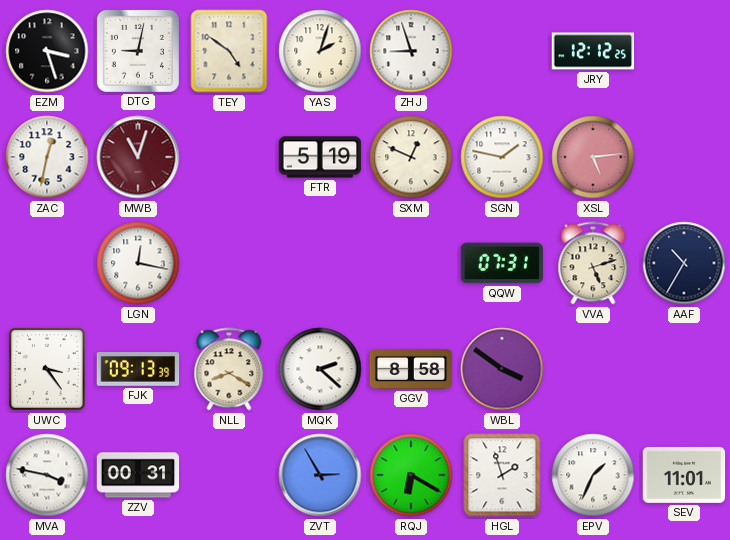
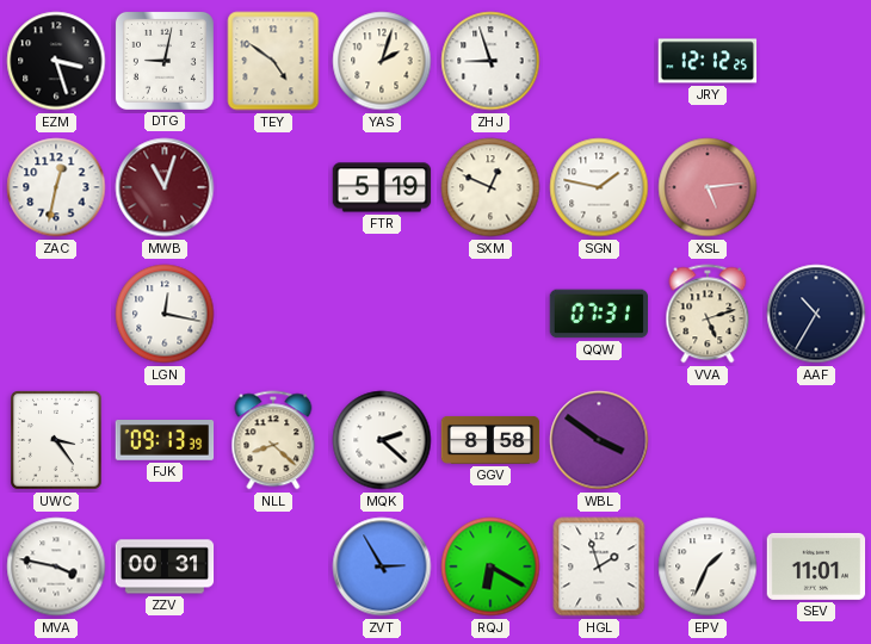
NLL: 8:20 -> 8:22
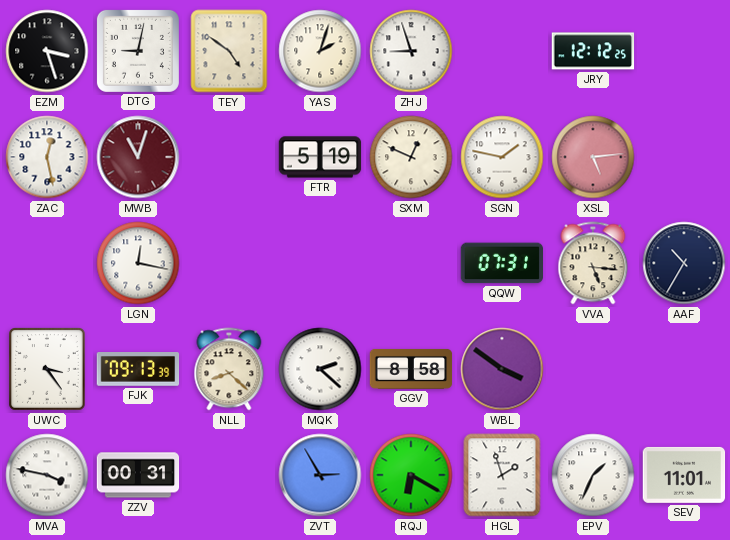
ZAC: 12:32 -> 12:28
VVA: 5:12 -> 5:16
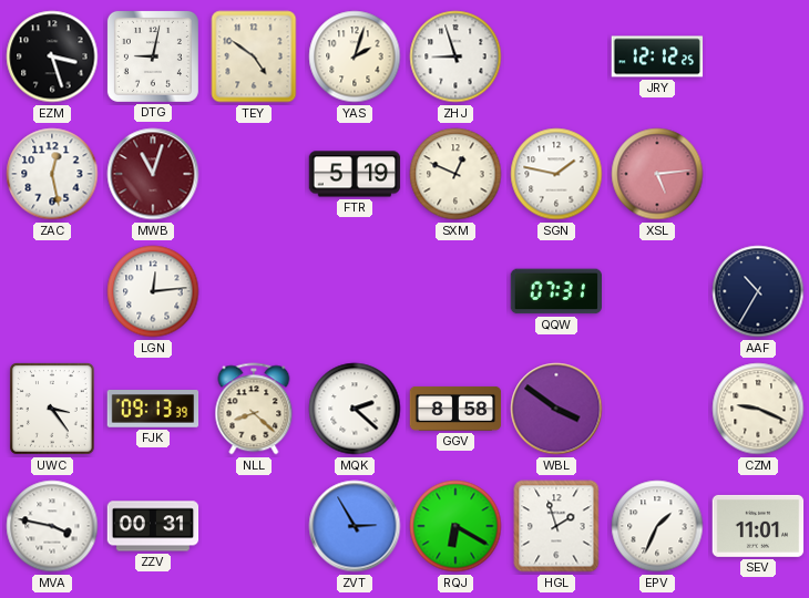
LGN: 12:17 -> 12:14
VVA: 5:16 -> none
CZM: none -> 9:19
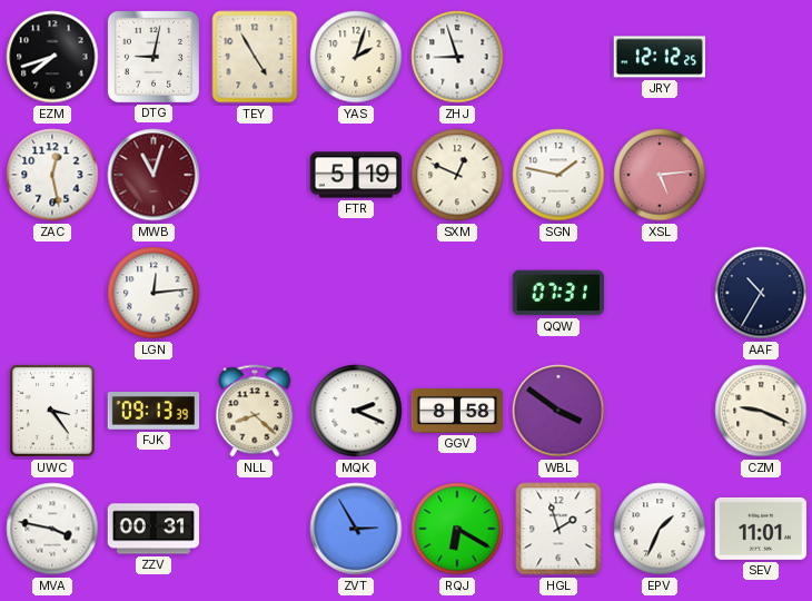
EZM: 3:27 -> 7:42
TEY: 4:51 -> 4:55
MQK: 2:22 -> 2:19
